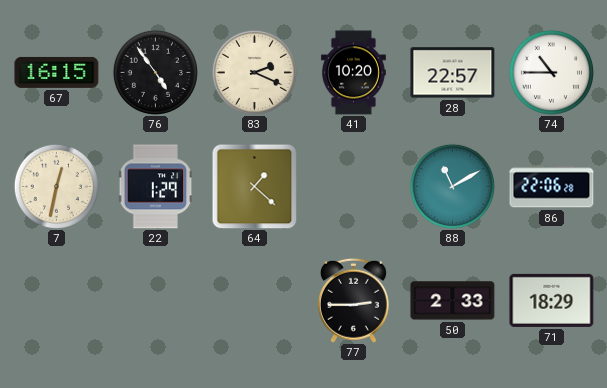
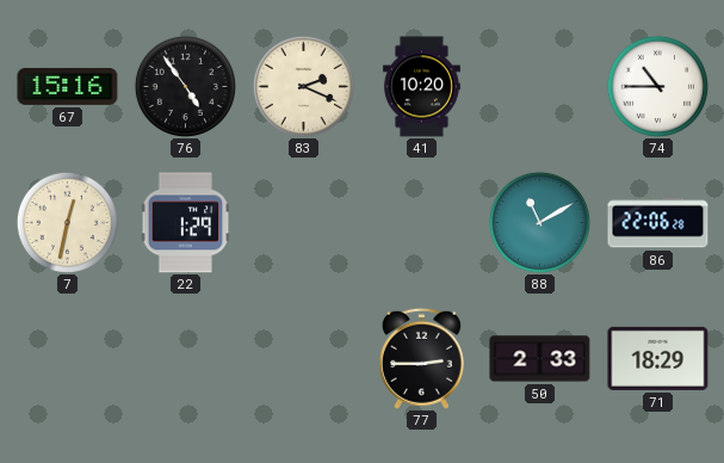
67: 16:15 -> 15:16
28: 22:57 -> none
64: 1:22 -> none
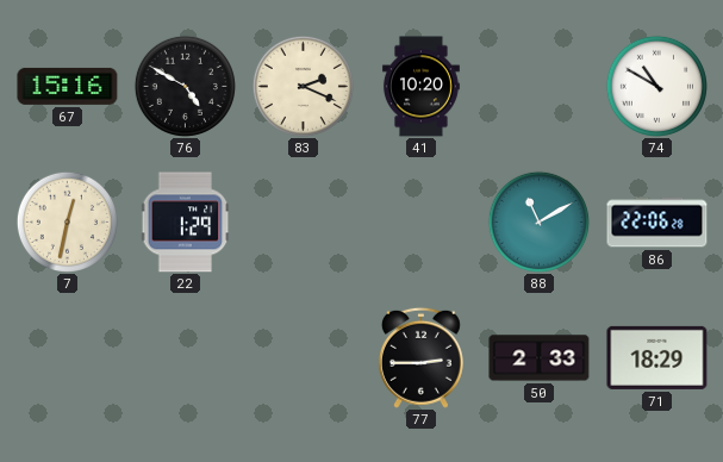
76: 4:54 -> 4:50
74: 10:45 -> 10:50
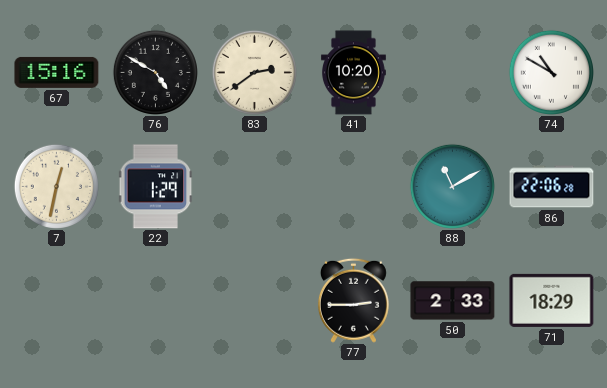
83: 2:19 -> 2:39
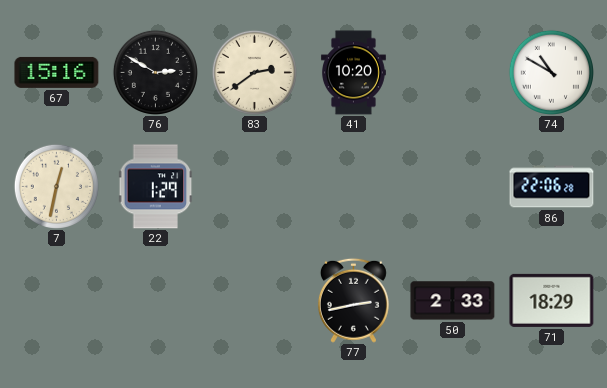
76: 4:50 -> 2:50
88: 11:10 -> none
77: 2:45 -> 2:43
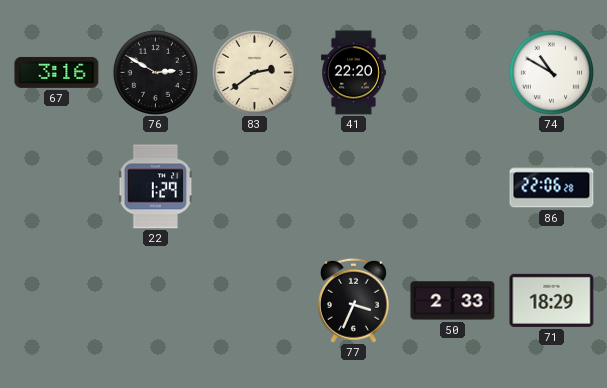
67: 15:16 -> 3:16
41: 10:20 -> 22:20
7: 12:32 -> none
77: 2:43 -> 3:34
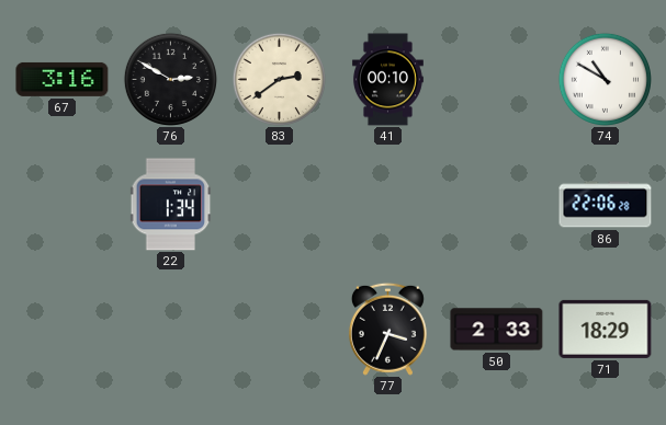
41: 22:20 -> 00:10
22: 1:29 -> 1:34
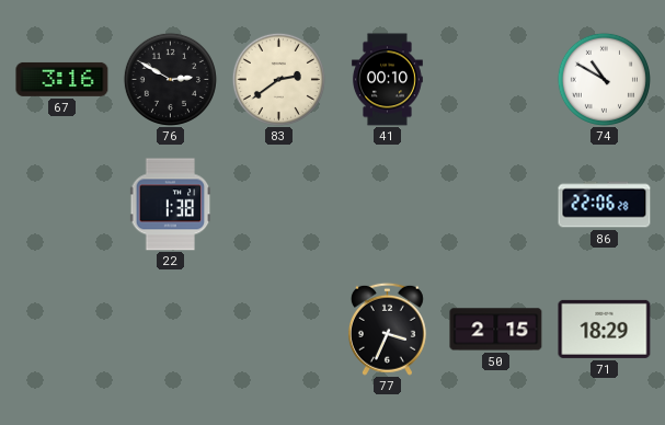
22: 1:34 -> 1:38
50: 2:33 -> 2:15
